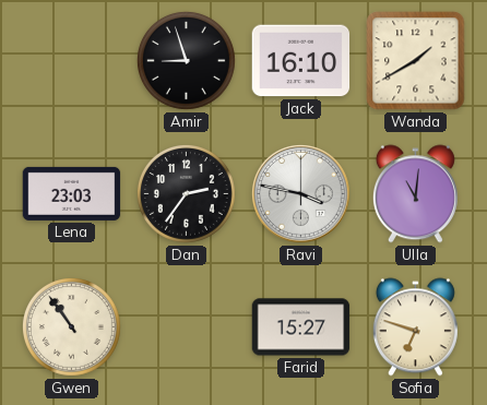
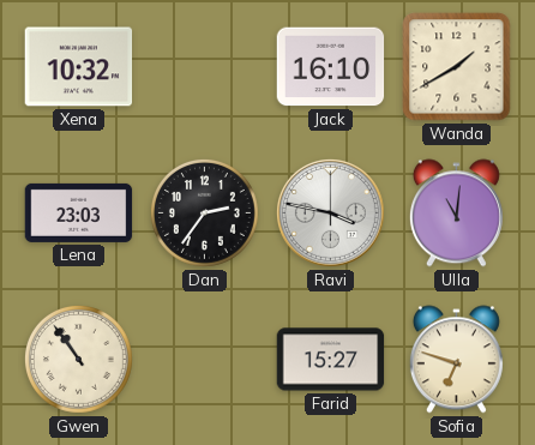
Xena: none -> 10:32
Amir: 8:57 -> none
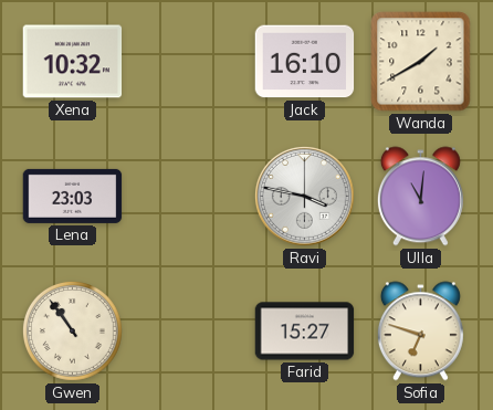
Dan: 2:36 -> none
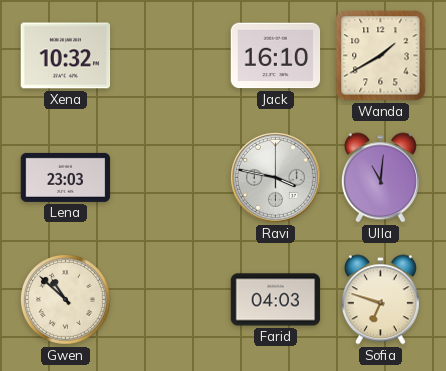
Gwen: 10:54 -> 10:52
Farid: 15:27 -> 04:03
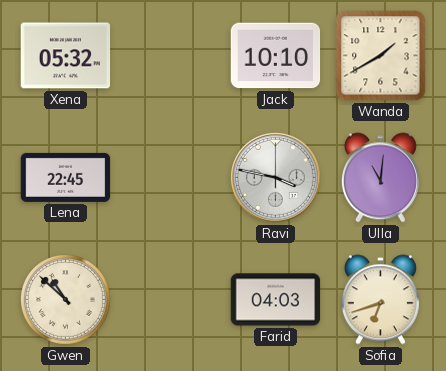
Xena: 10:32 -> 05:32
Jack: 16:10 -> 10:10
Lena: 23:03 -> 22:45
Sofia: 6:48 -> 6:42
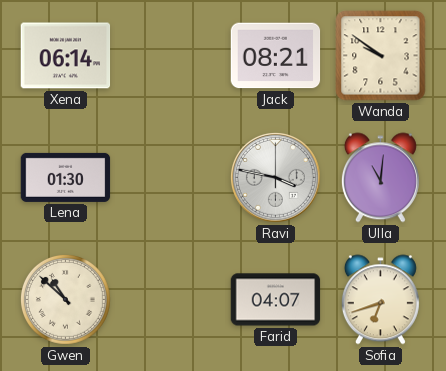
Xena: 05:32 -> 06:14
Jack: 10:10 -> 08:21
Wanda: 1:40 -> 9:51
Lena: 22:45 -> 01:30
Farid: 04:03 -> 04:07
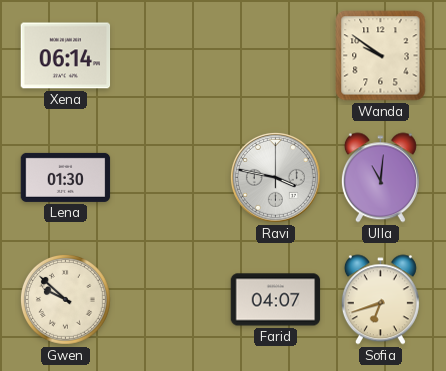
Jack: 08:21 -> none
Gwen: 10:52 -> 9:52
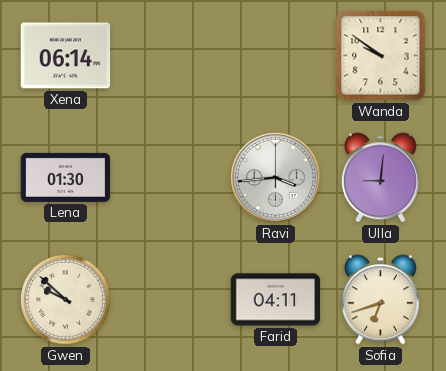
Ravi: 3:47 -> 3:44
Ulla: 11:01 -> 9:01
Farid: 04:07 -> 04:11
